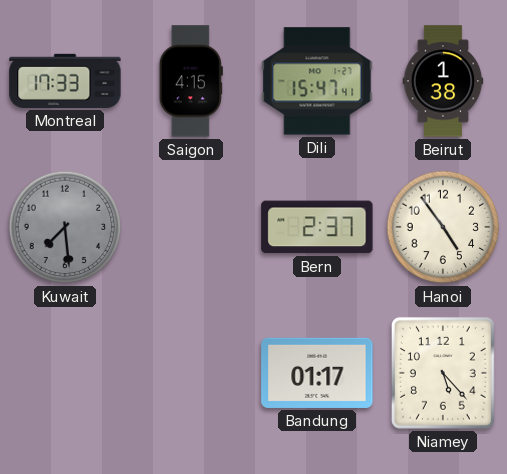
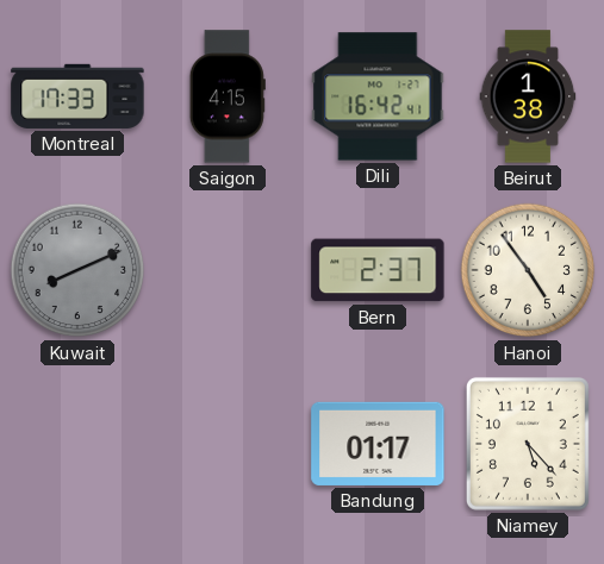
Dili: 15:47 -> 16:42
Kuwait: 7:29 -> 8:11
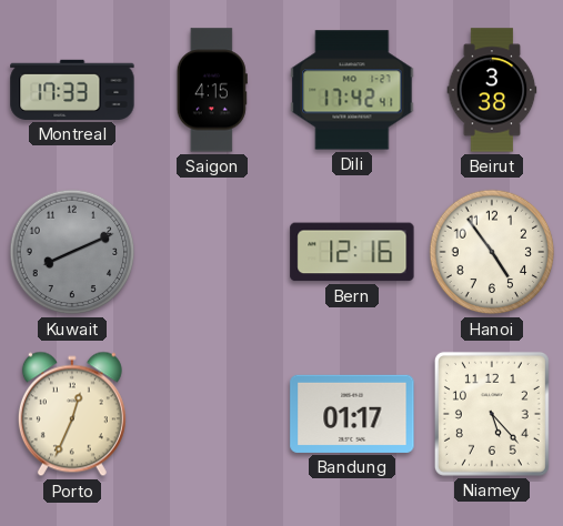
Dili: 16:42 -> 17:42
Beirut: 1:38 -> 3:38
Bern: 2:37 -> 12:16
Porto: none -> 12:34
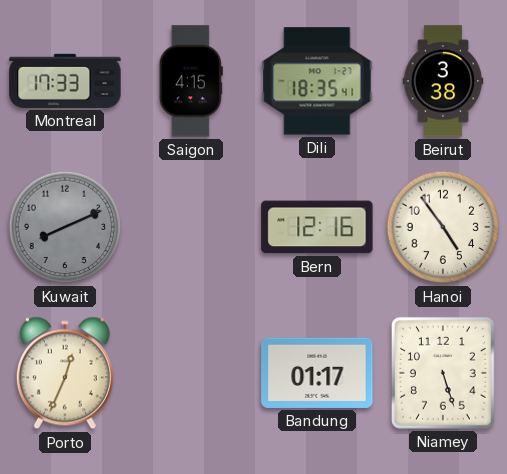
Dili: 17:42 -> 18:35
Niamey: 5:23 -> 5:27
